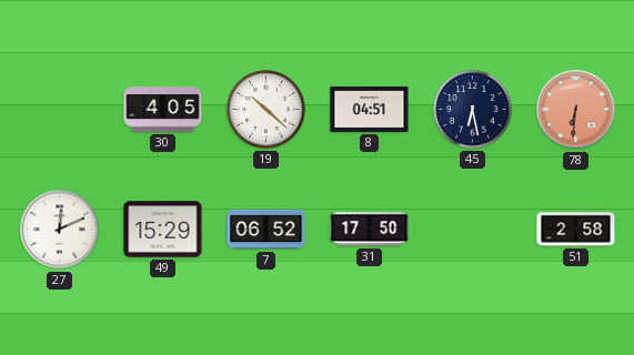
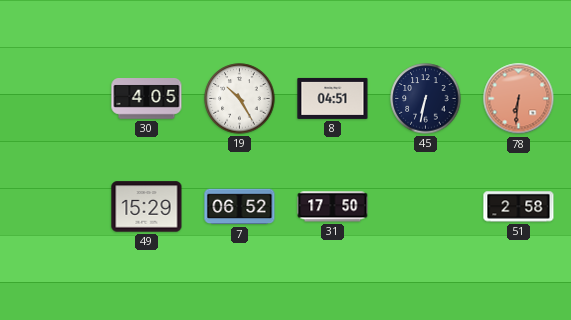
19: 10:22 -> 10:25
45: 6:28 -> 6:32
27: 12:11 -> none
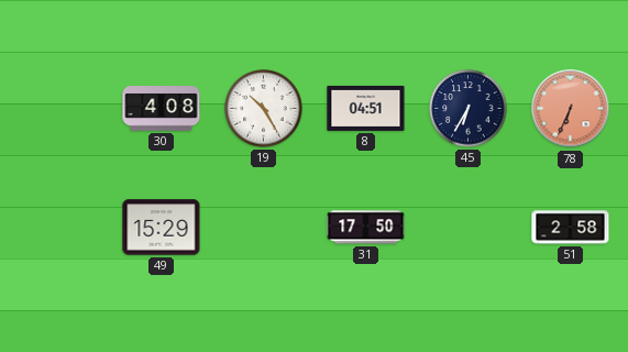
30: 4:05 -> 4:08
45: 6:32 -> 6:35
78: 6:31 -> 6:34
7: 06:52 -> none
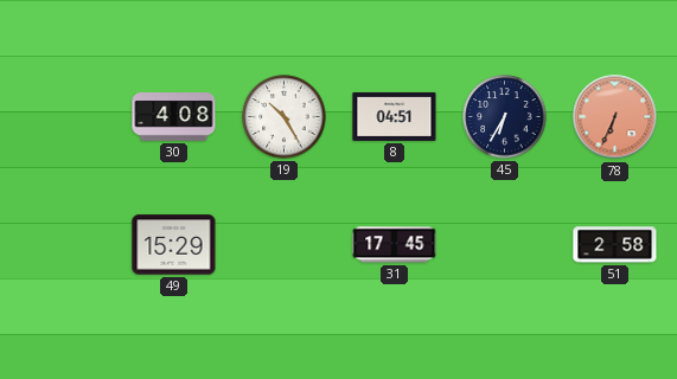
31: 17:50 -> 17:45
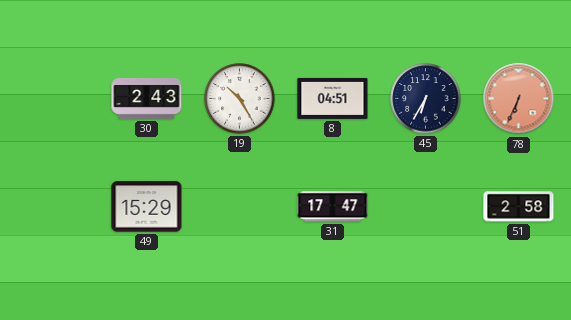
30: 4:08 -> 2:43
31: 17:45 -> 17:47
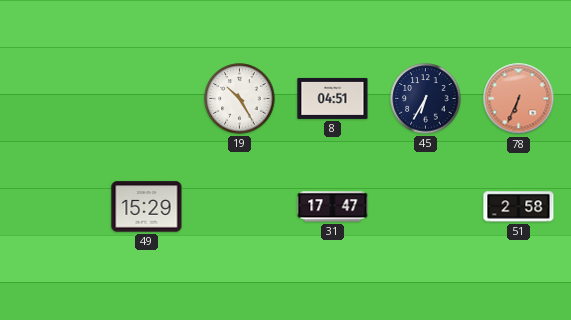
30: 2:43 -> none
